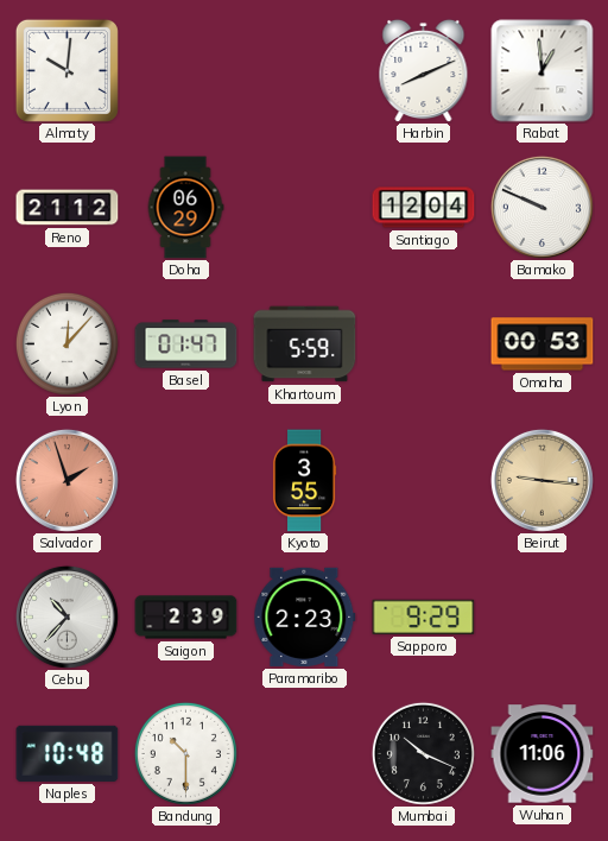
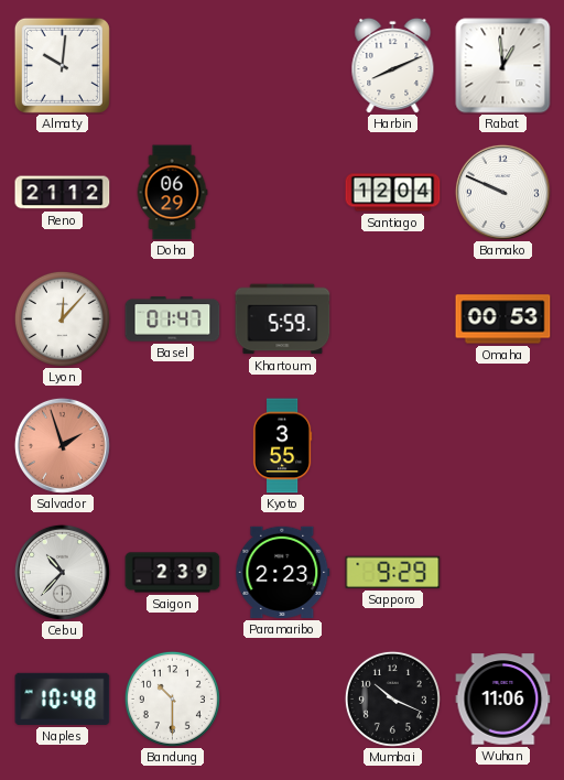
Beirut: 9:16 -> none
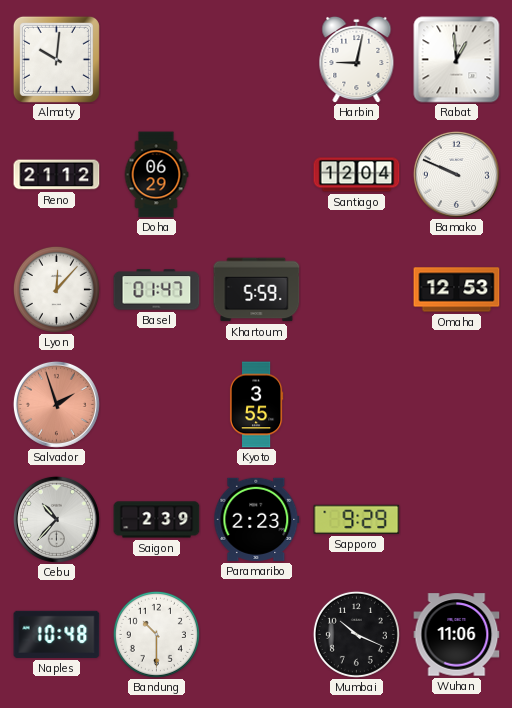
Harbin: 8:11 -> 9:02
Omaha: 00:53 -> 12:53
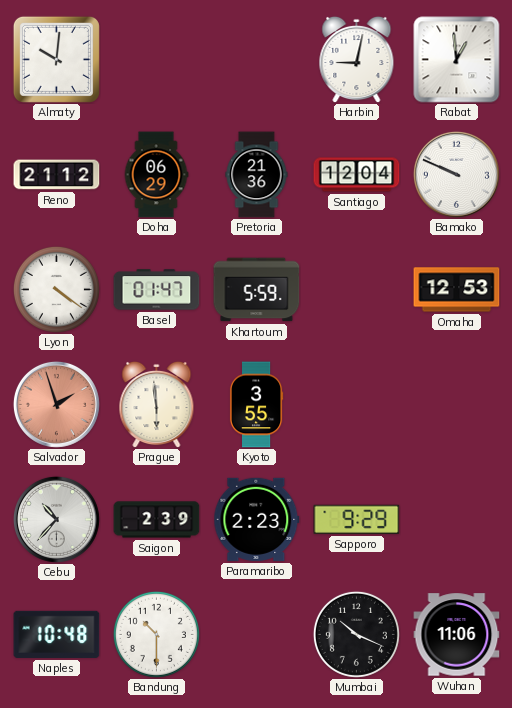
Pretoria: none -> 21:36
Lyon: 12:07 -> 4:21
Prague: none -> 5:59
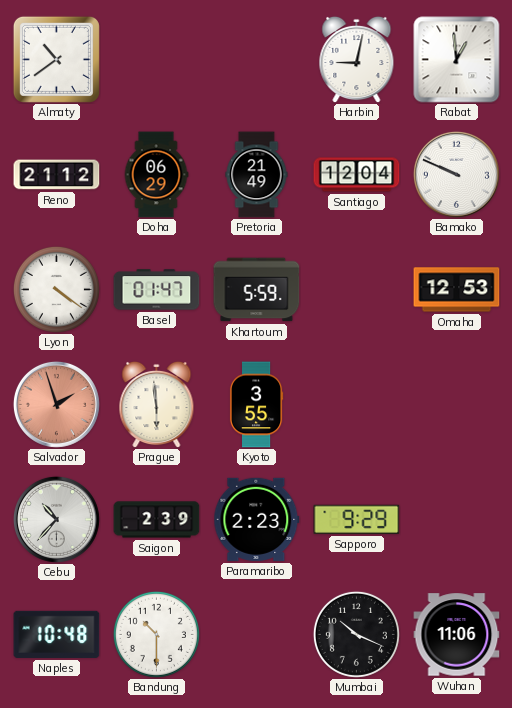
Almaty: 10:01 -> 10:39
Pretoria: 21:36 -> 21:49
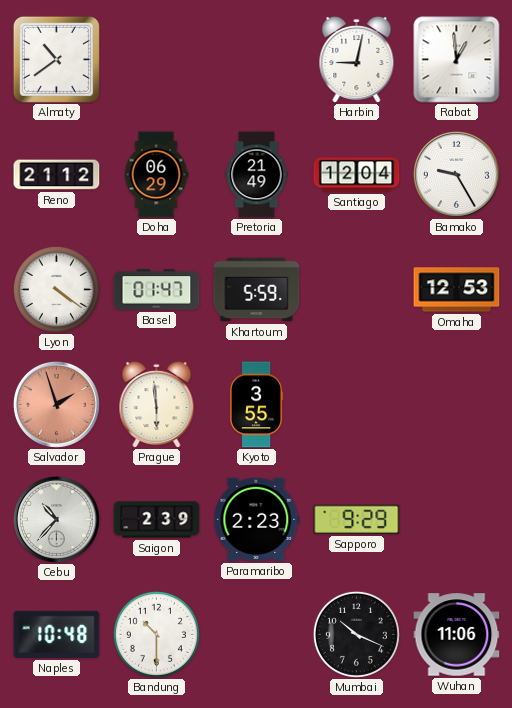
Bamako: 9:49 -> 9:25
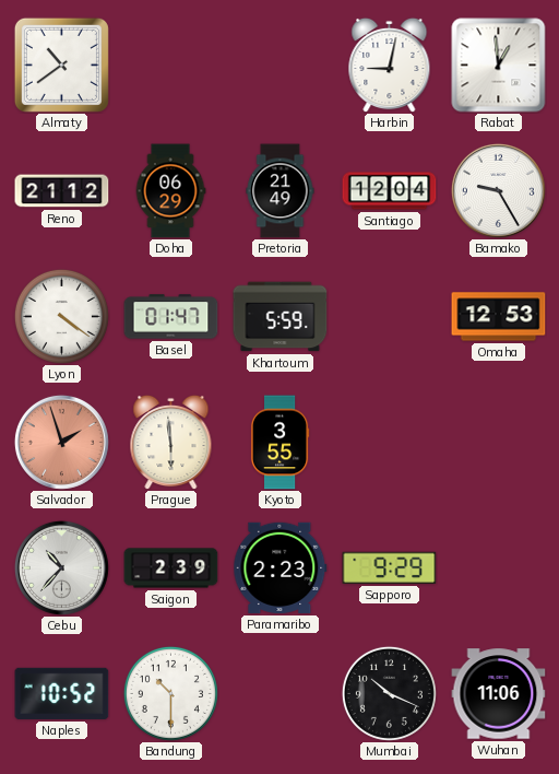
Naples: 10:48 -> 10:52
